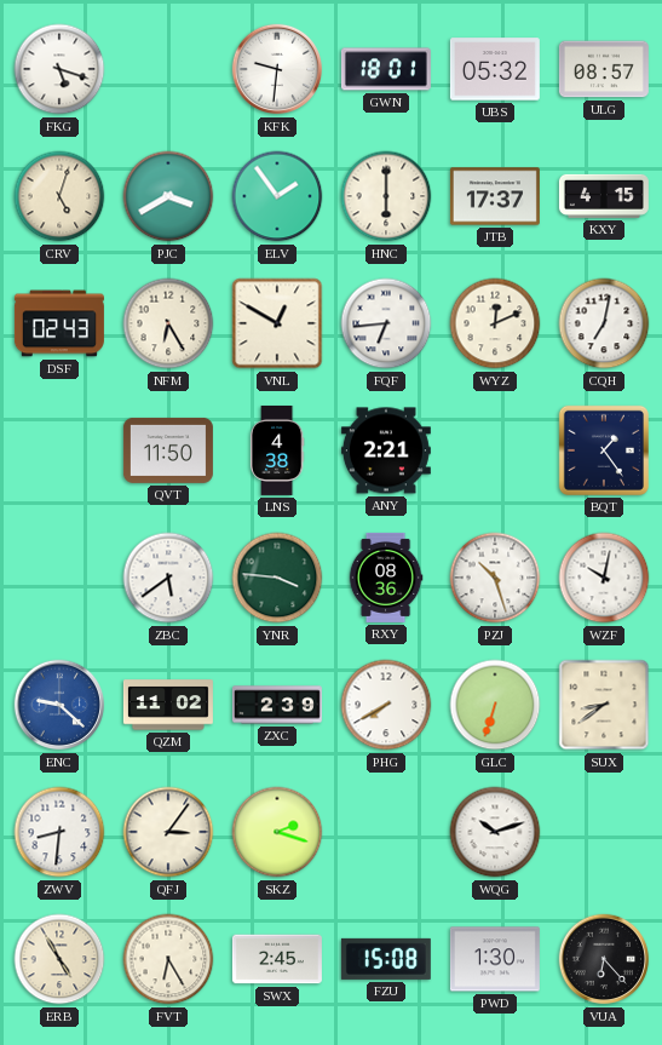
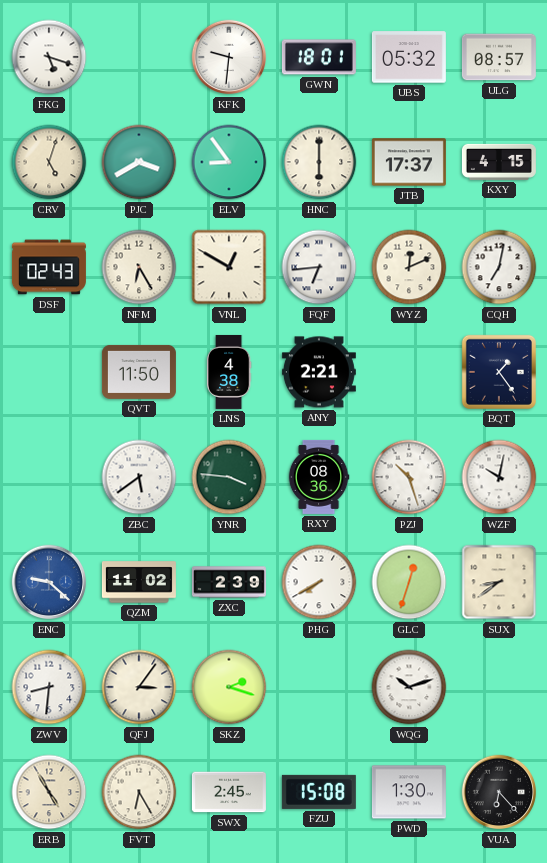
ELV: 1:54 -> 8:54
GLC: 6:33 -> 12:33
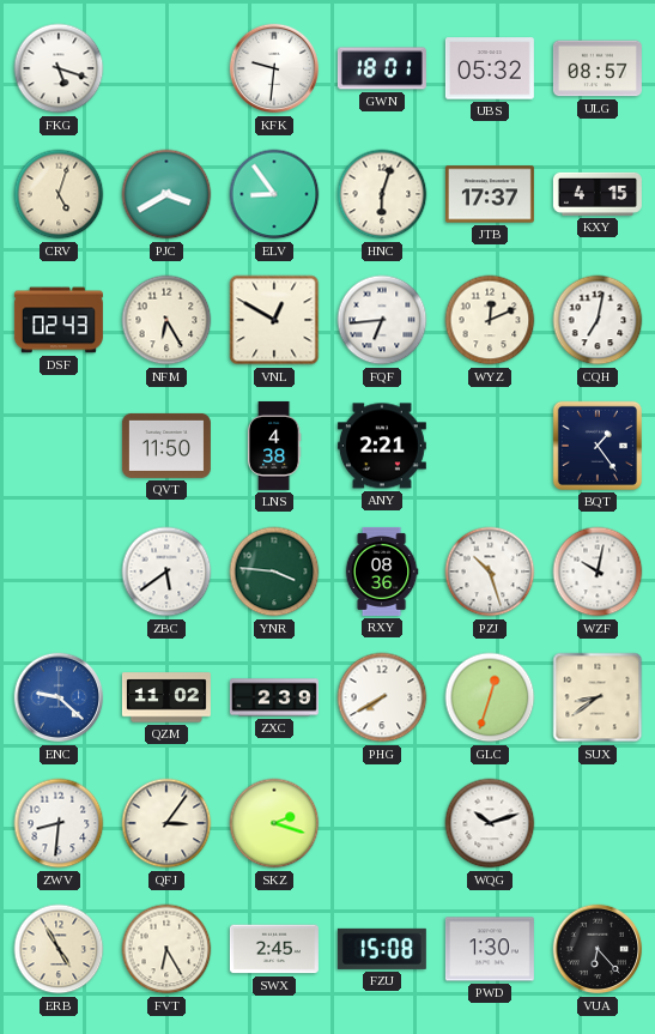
HNC: 6:00 -> 6:03
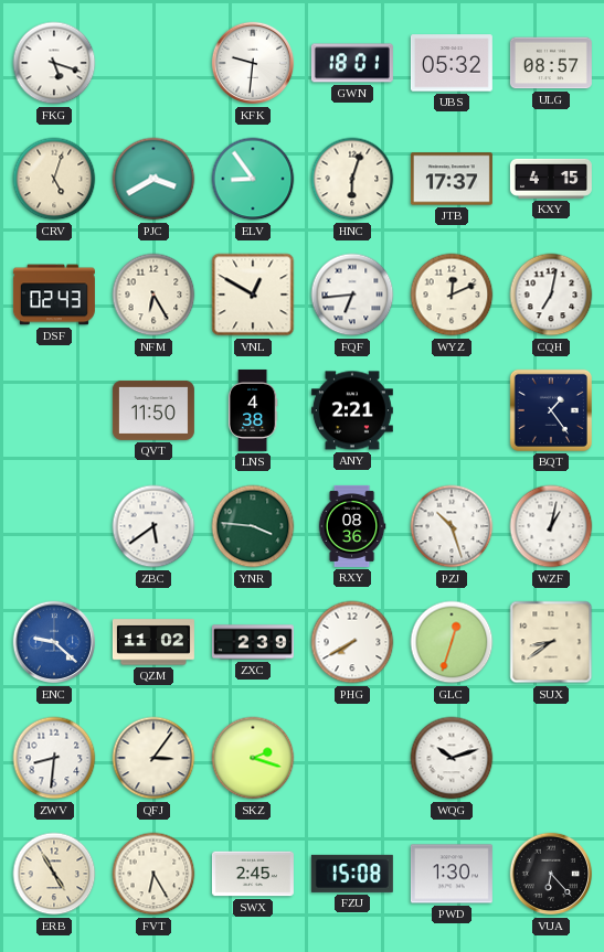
WZF: 10:02 -> 1:02
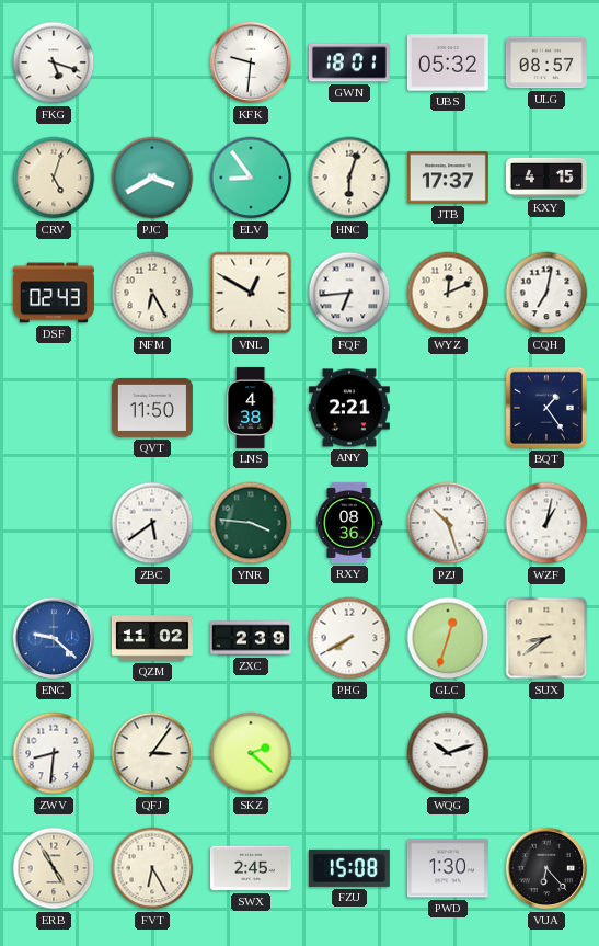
SKZ: 2:18 -> 2:22
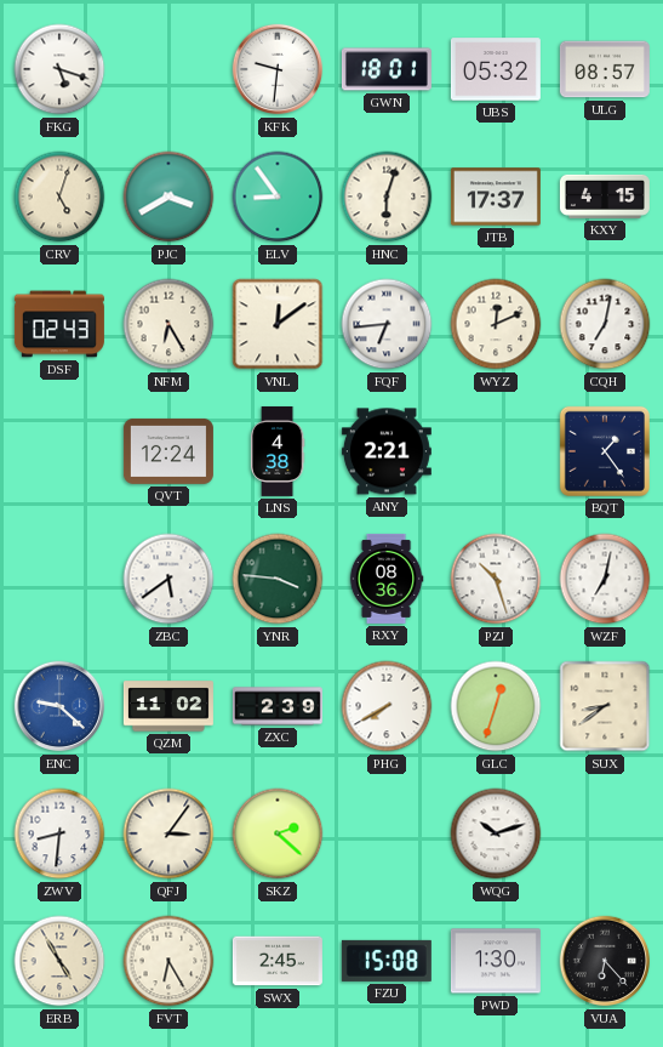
VNL: 12:50 -> 12:09
QVT: 11:50 -> 12:24
WZF: 1:02 -> 7:02
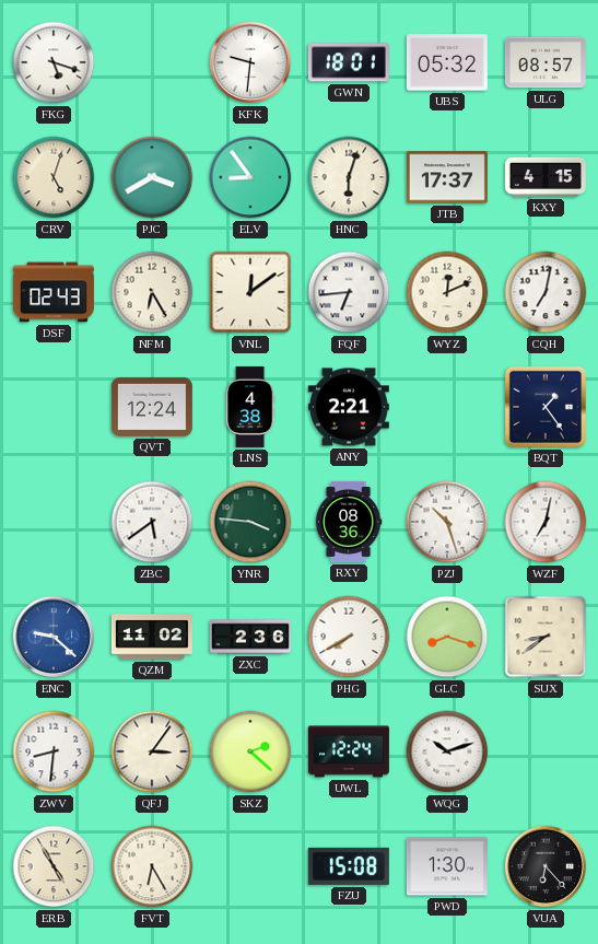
ZXC: 2:39 -> 2:36
GLC: 12:33 -> 8:18
UWL: none -> 12:24
SWX: 2:45 -> none
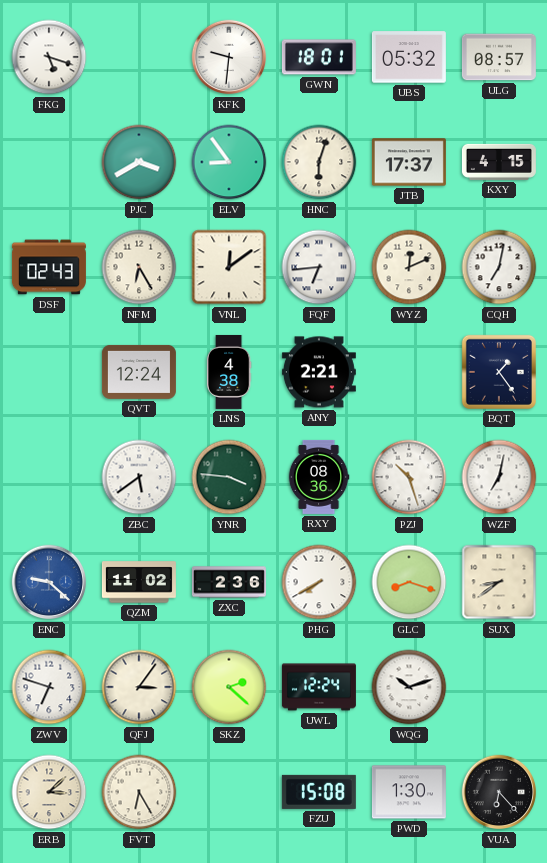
CRV: 5:03 -> none
ZWV: 8:31 -> 6:48
ERB: 4:55 -> 3:08
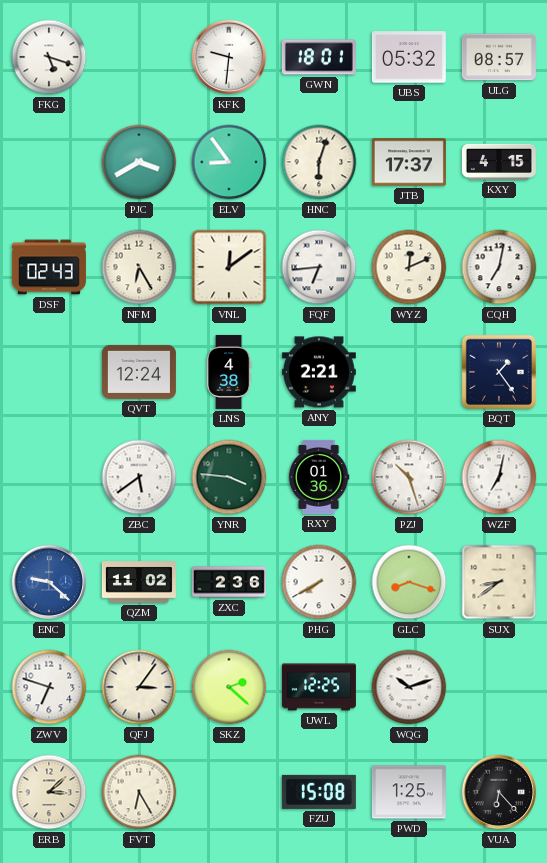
RXY: 08:36 -> 01:36
UWL: 12:24 -> 12:25
PWD: 1:30 -> 1:25
